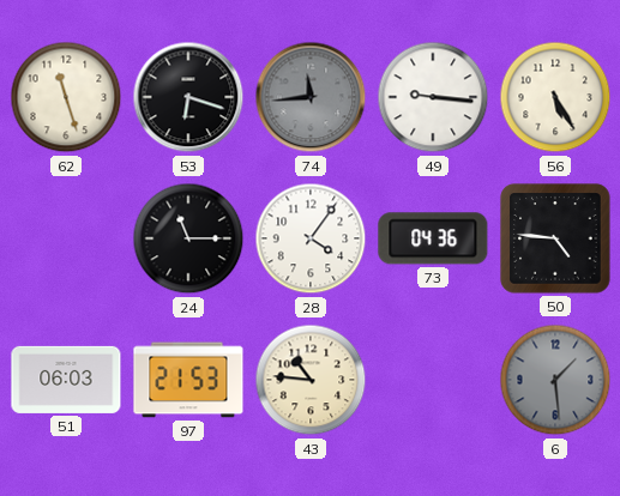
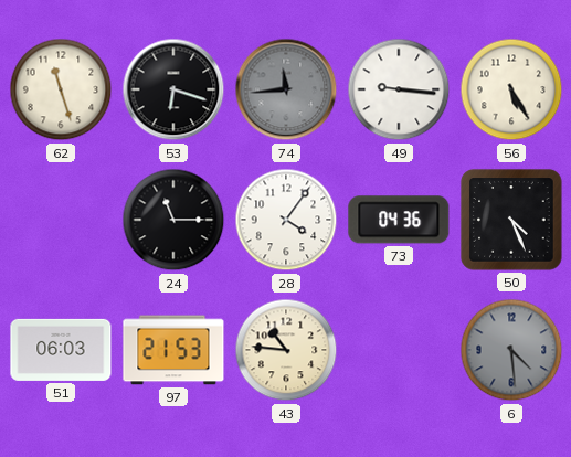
50: 4:46 -> 4:26
6: 1:29 -> 4:29
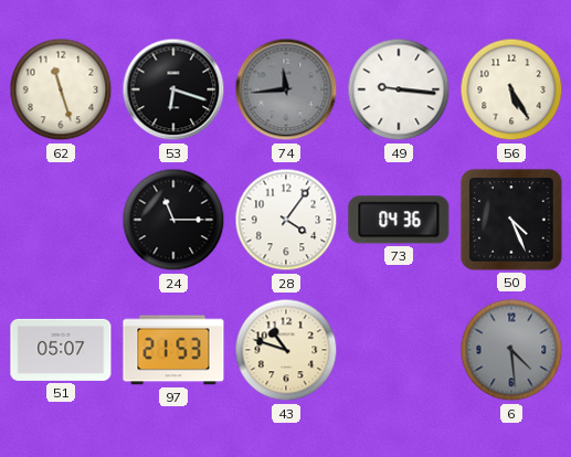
51: 06:03 -> 05:07
43: 10:46 -> 10:48
